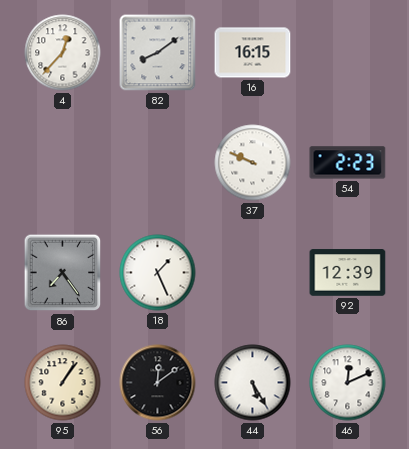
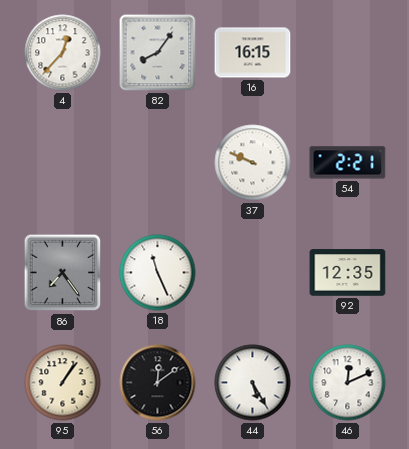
82: 8:09 -> 8:06
54: 2:23 -> 2:21
18: 1:26 -> 11:26
92: 12:39 -> 12:35
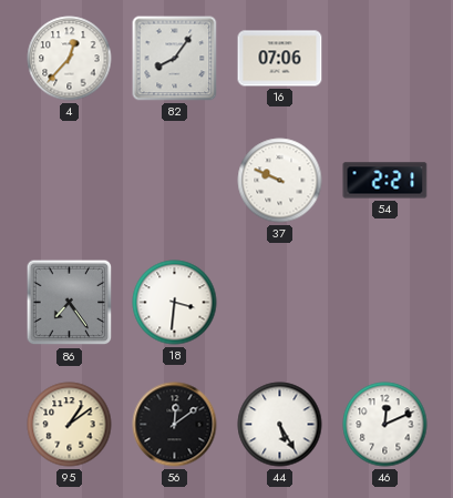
16: 16:15 -> 07:06
18: 11:26 -> 3:31
92: 12:35 -> none
95: 1:06 -> 1:09
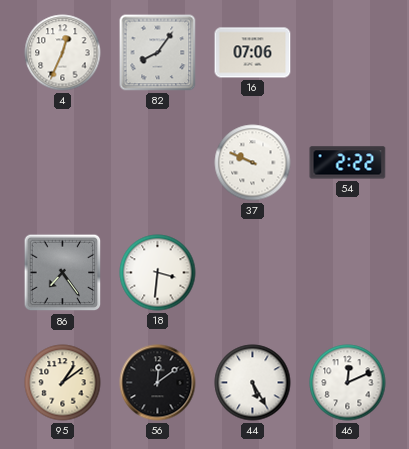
4: 12:37 -> 12:34
54: 2:21 -> 2:22
